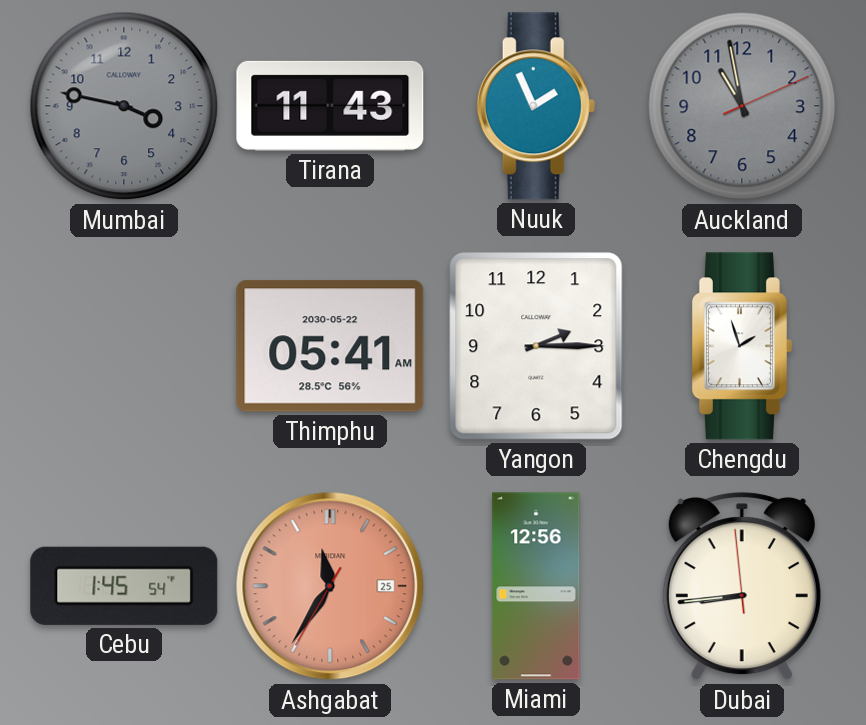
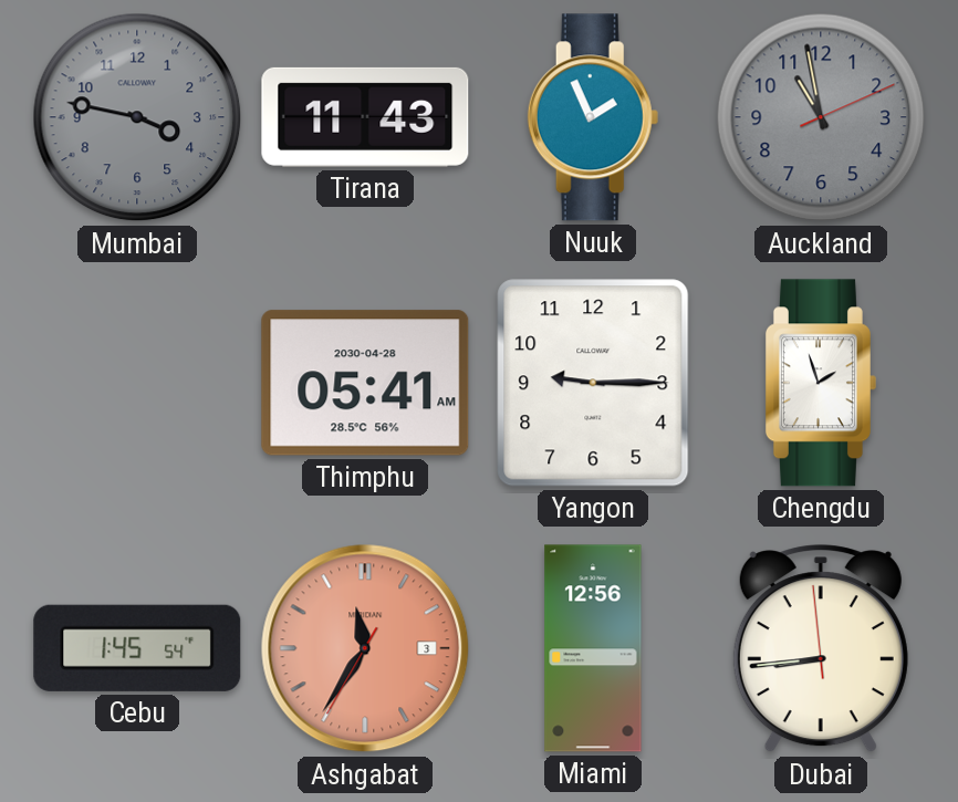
Thimphu date: 2030-05-22 -> 2030-04-28
Yangon: 2:15 -> 9:15
Ashgabat date: 25 -> 3
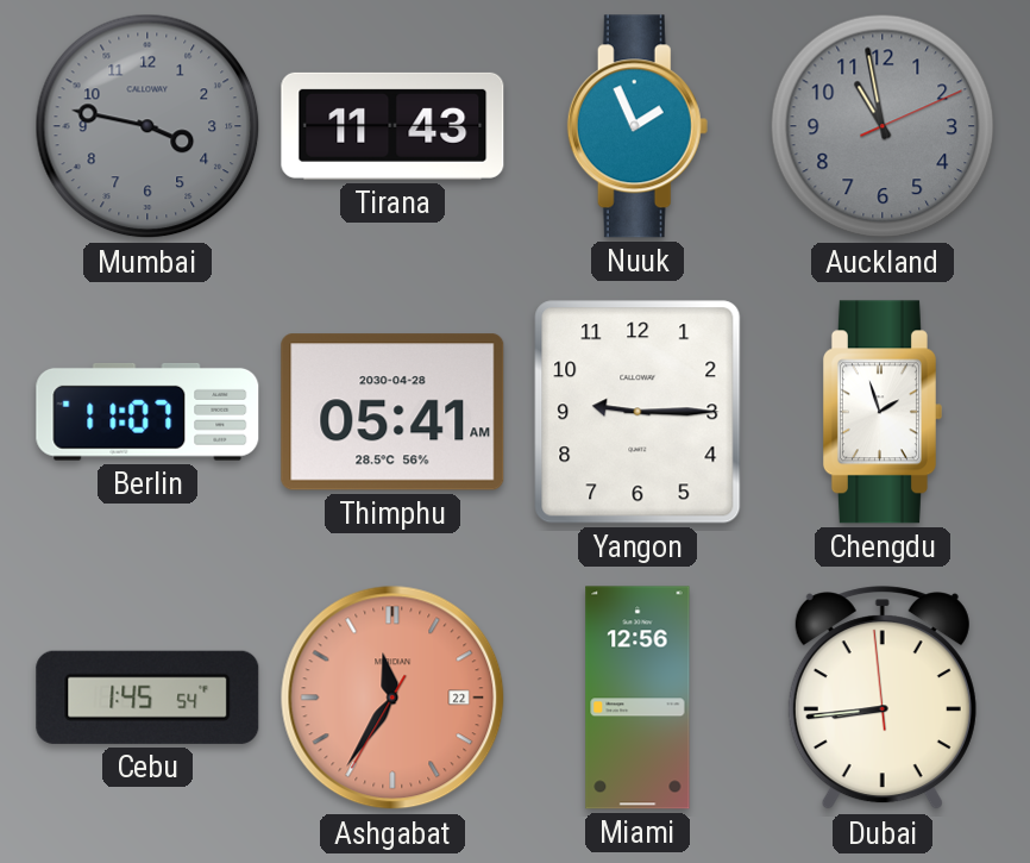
Berlin: none -> 11:07
Ashgabat date: 3 -> 22
